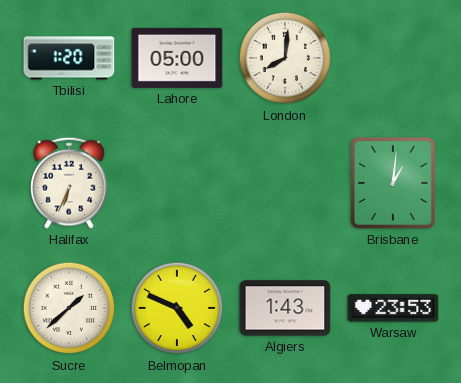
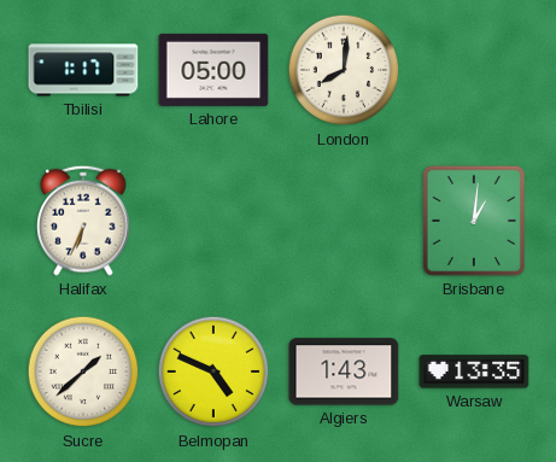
Tbilisi: 1:20 -> 1:17
Warsaw: 23:53 -> 13:35
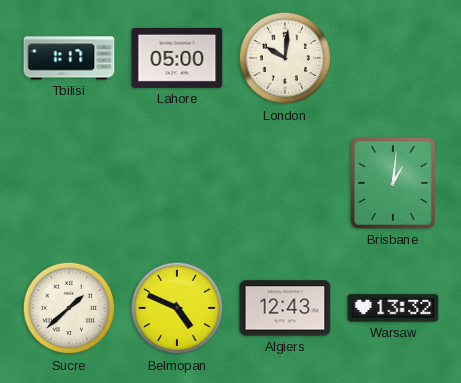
London: 8:01 -> 10:01
Halifax: 6:34 -> none
Algiers: 1:43 -> 12:43
Warsaw: 13:35 -> 13:32
